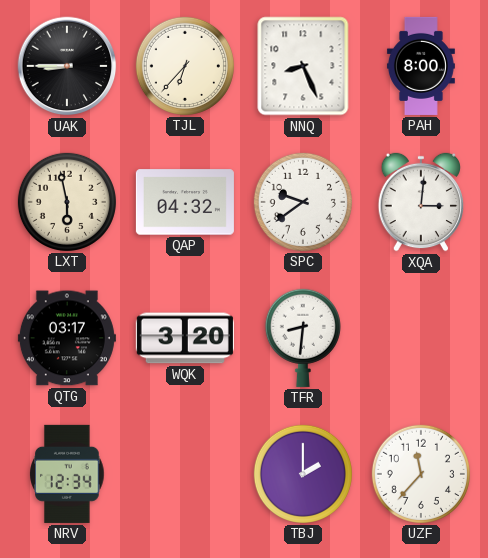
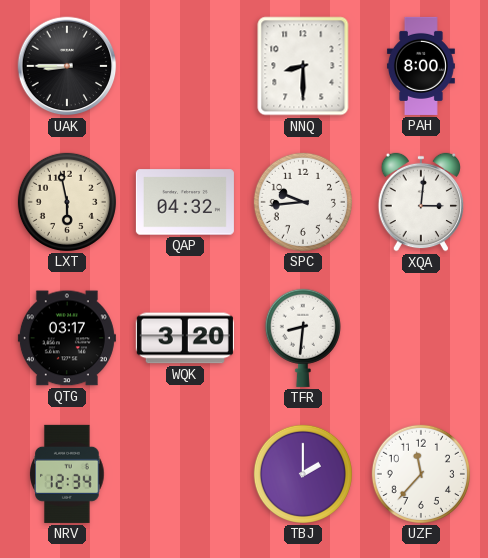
TJL: 6:37 -> none
NNQ: 8:26 -> 8:30
SPC: 9:39 -> 9:44
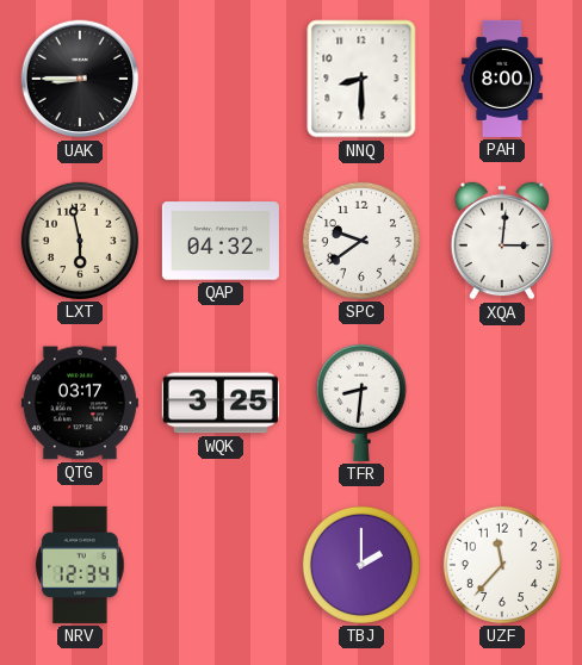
SPC: 9:44 -> 9:39
WQK: 3:20 -> 3:25
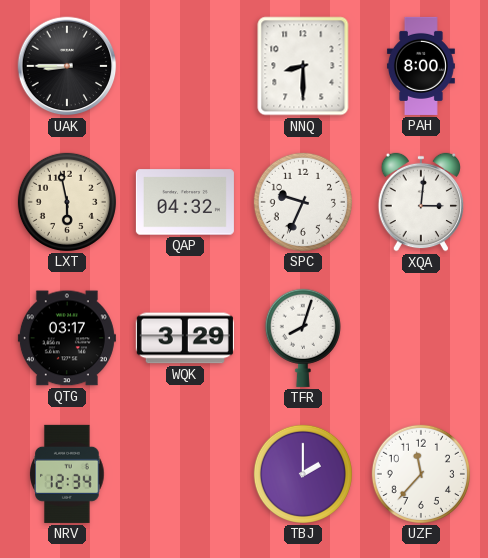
SPC: 9:39 -> 9:34
WQK: 3:25 -> 3:29
TFR: 8:31 -> 8:03
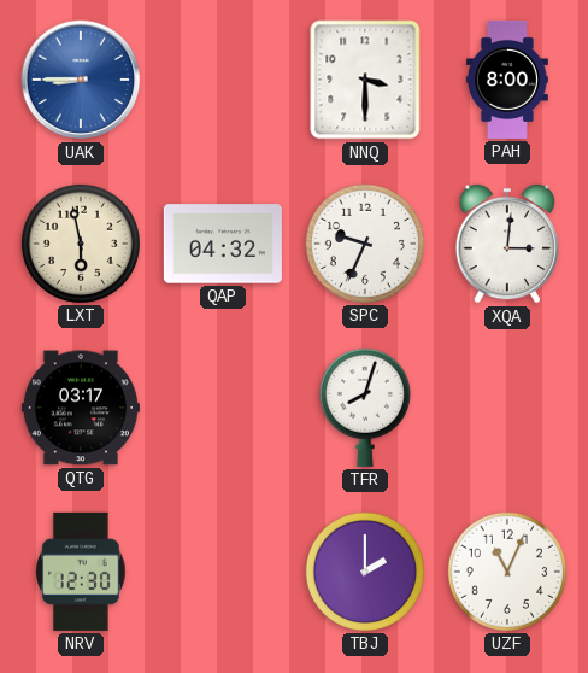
UAK dial: black -> blue
NNQ: 8:30 -> 3:30
WQK: 3:29 -> none
NRV: 12:34 -> 12:30
UZF: 11:37 -> 11:04
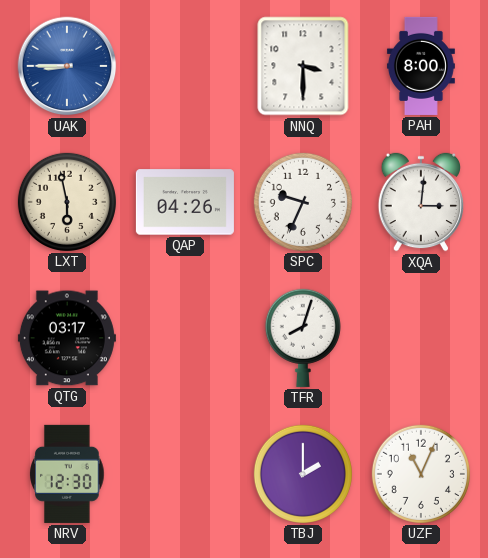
QAP: 04:32 -> 04:26
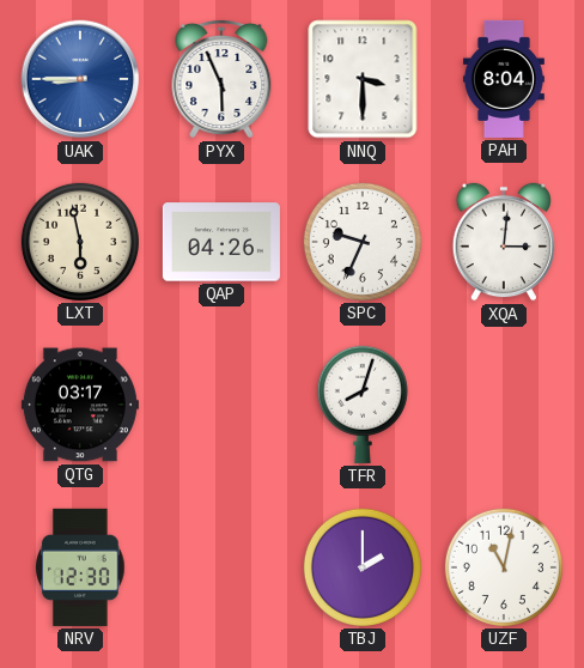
PYX: none -> 5:56
PAH: 8:00 -> 8:04
UZF: 11:04 -> 11:02
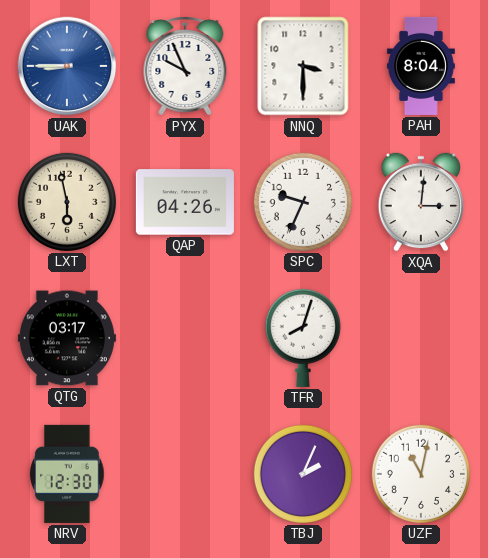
PYX: 5:56 -> 9:56
TBJ: 2:00 -> 2:04
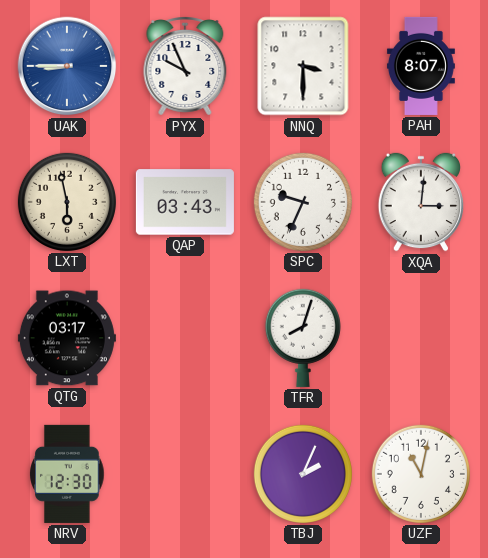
PAH: 8:04 -> 8:07
QAP: 04:26 -> 03:43
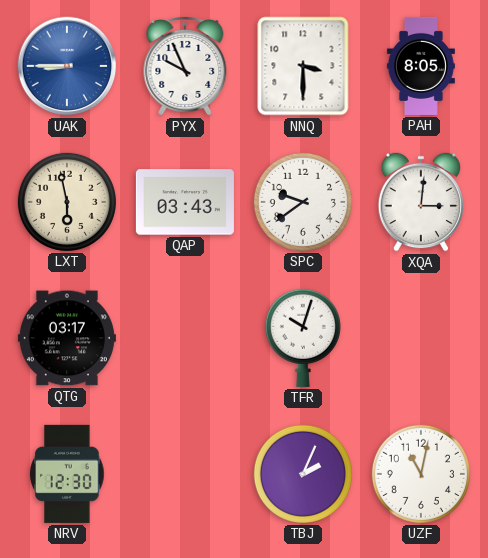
PAH: 8:07 -> 8:05
SPC: 9:34 -> 9:39
TFR: 8:03 -> 10:03
